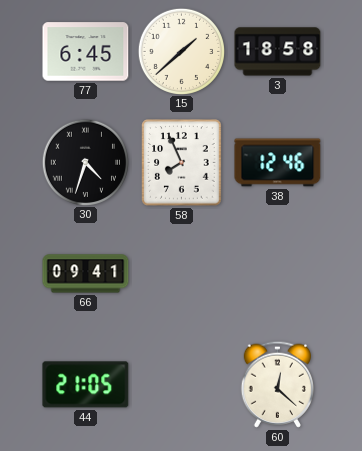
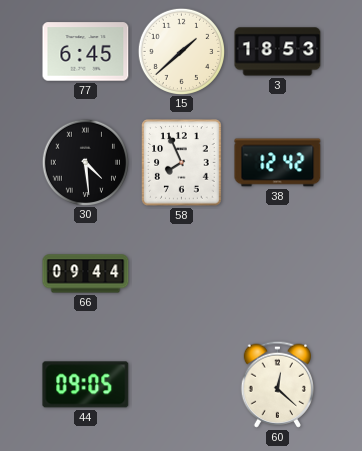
3: 18:58 -> 18:53
30: 4:33 -> 4:29
38: 12:46 -> 12:42
66: 09:41 -> 09:44
44: 21:05 -> 09:05
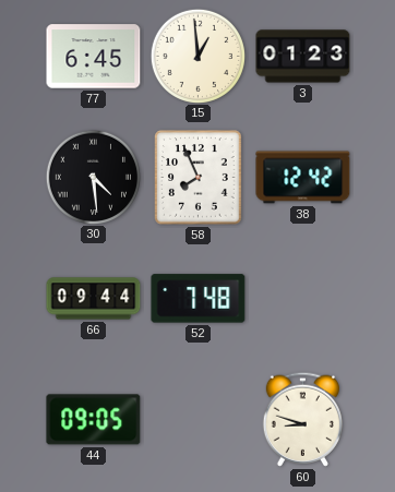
15: 1:38 -> 12:59
3: 18:53 -> 01:23
52: none -> 7:48
60: 12:22 -> 8:48
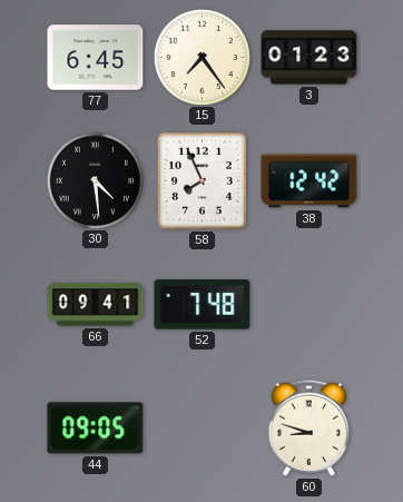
15: 12:59 -> 7:24
66: 09:44 -> 09:41
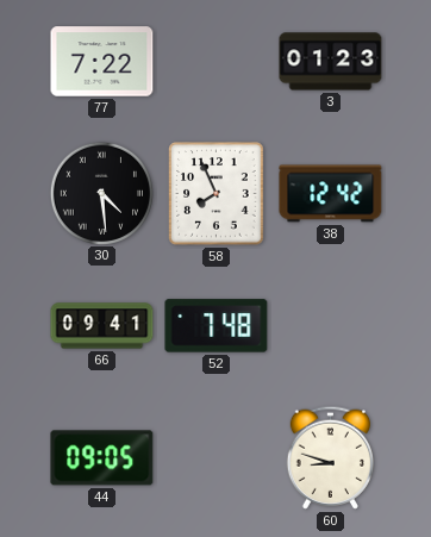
77: 6:45 -> 7:22
15: 7:24 -> none
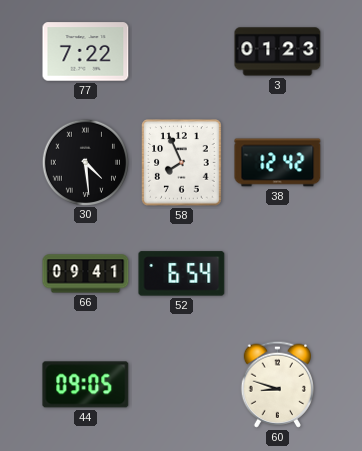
52: 7:48 -> 6:54
